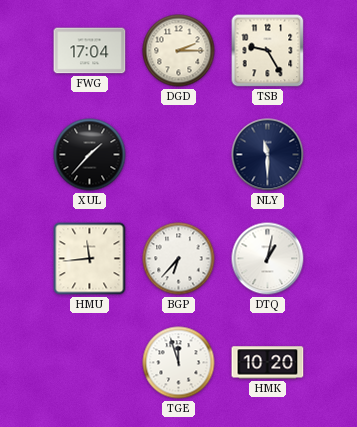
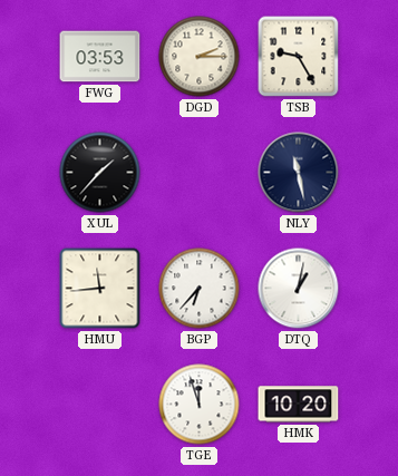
FWG: 17:04 -> 03:53
NLY: 11:30 -> 11:28
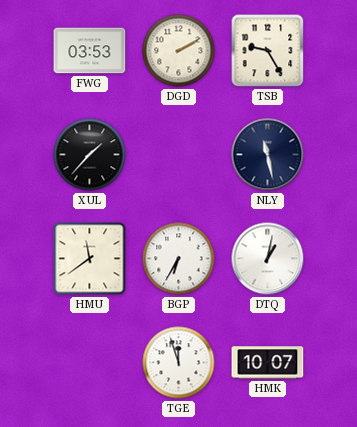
DGD: 2:15 -> 2:10
HMU: 11:44 -> 11:39
BGP: 6:37 -> 6:35
HMK: 10:20 -> 10:07
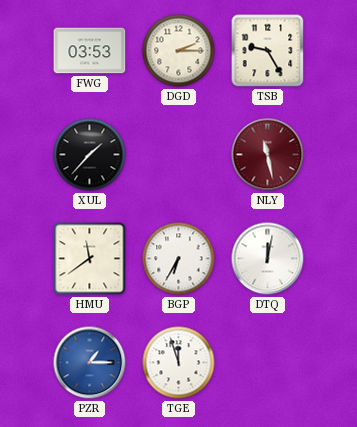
DGD: 2:10 -> 2:15
NLY dial: navy -> burgundy
DTQ: 1:02 -> 12:02
PZR: none -> 1:15
HMK: 10:07 -> none
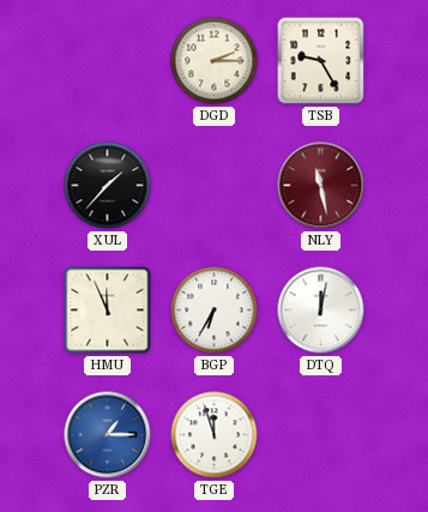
FWG: 03:53 -> none
HMU: 11:39 -> 11:56
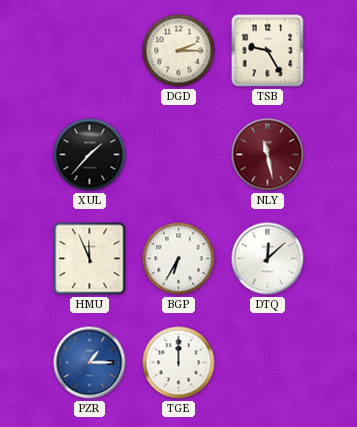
DTQ: 12:02 -> 12:08
TGE: 11:57 -> 12:00
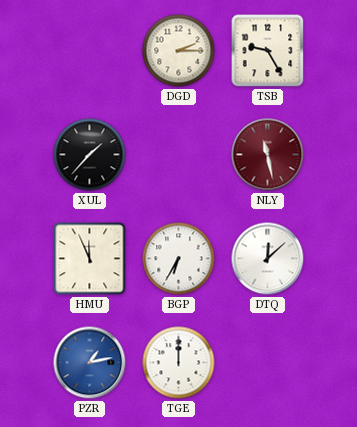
PZR: 1:15 -> 1:13
